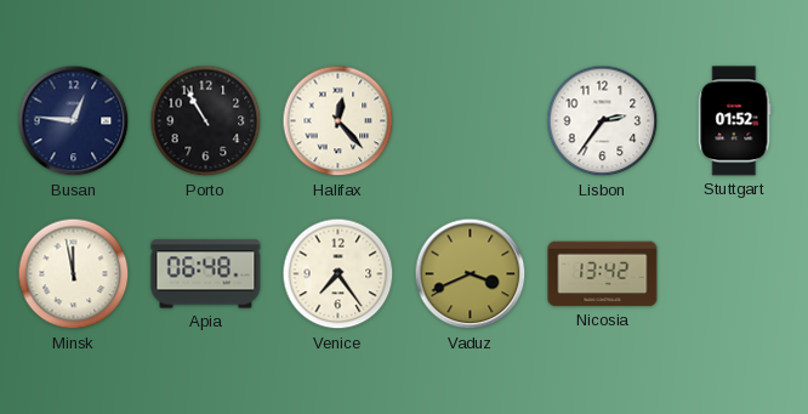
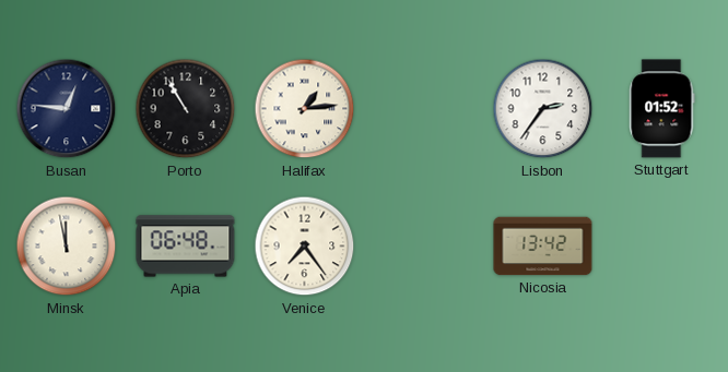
Halifax: 12:23 -> 1:14
Vaduz: 3:41 -> none
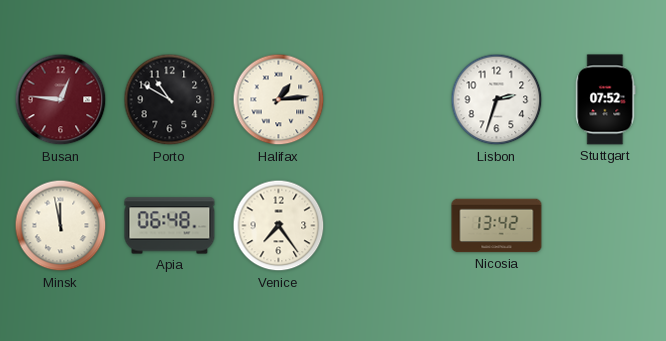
Busan dial: navy -> burgundy
Porto: 10:55 -> 10:50
Lisbon: 2:36 -> 2:33
Stuttgart: 01:52 -> 07:52
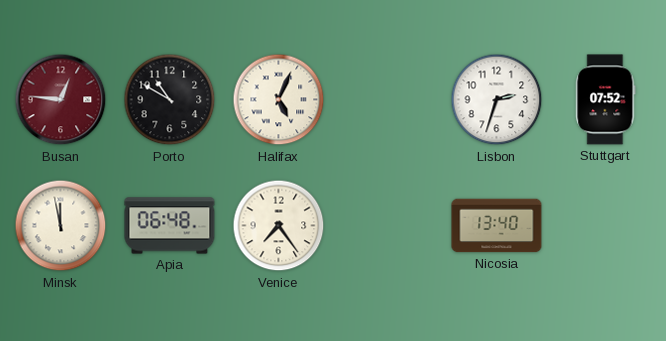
Halifax: 1:14 -> 5:04
Nicosia: 13:42 -> 13:40
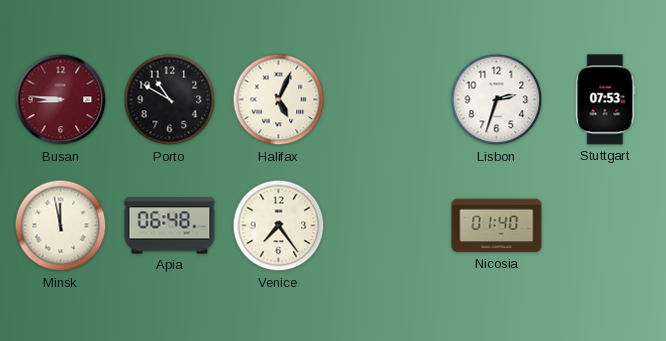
Busan: 12:46 -> 8:46
Stuttgart: 07:52 -> 07:53
Nicosia: 13:40 -> 01:40
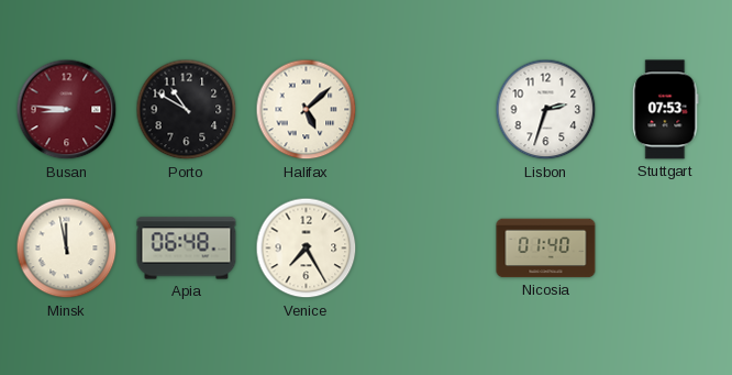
Halifax: 5:04 -> 5:08
Venice: 7:24 -> 7:25
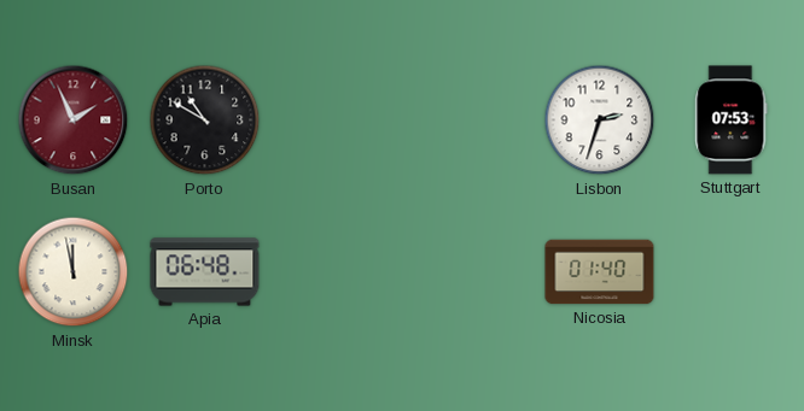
Busan: 8:46 -> 1:56
Halifax: 5:08 -> none
Venice: 7:25 -> none
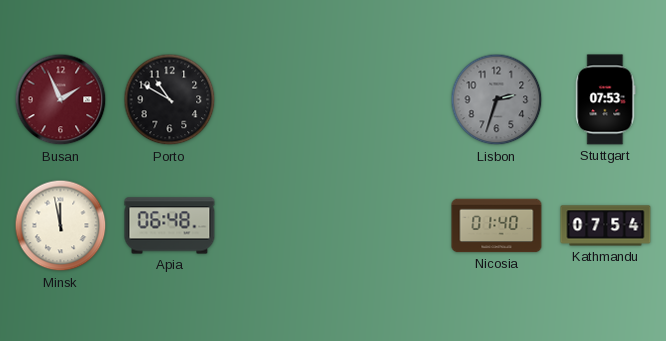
Lisbon dial: white -> grey
Kathmandu: none -> 07:54
